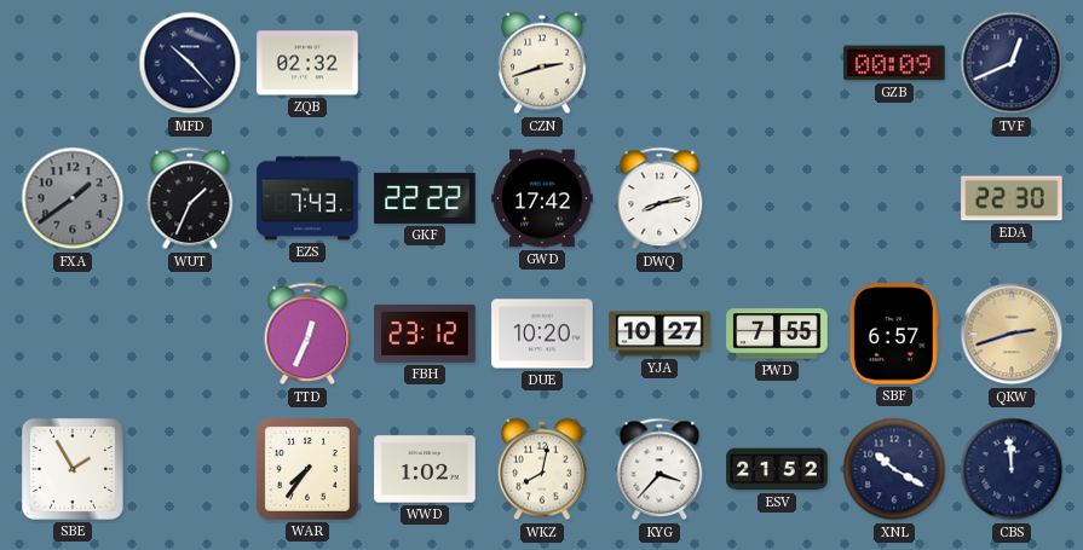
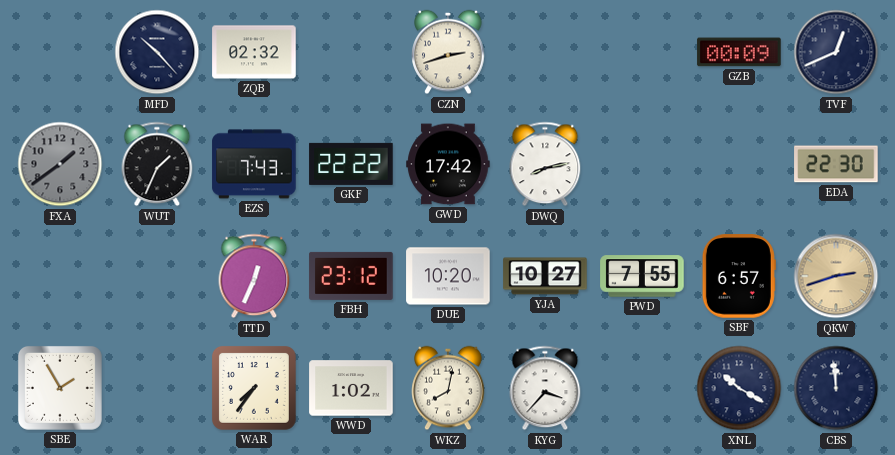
ESV: 21:52 -> none
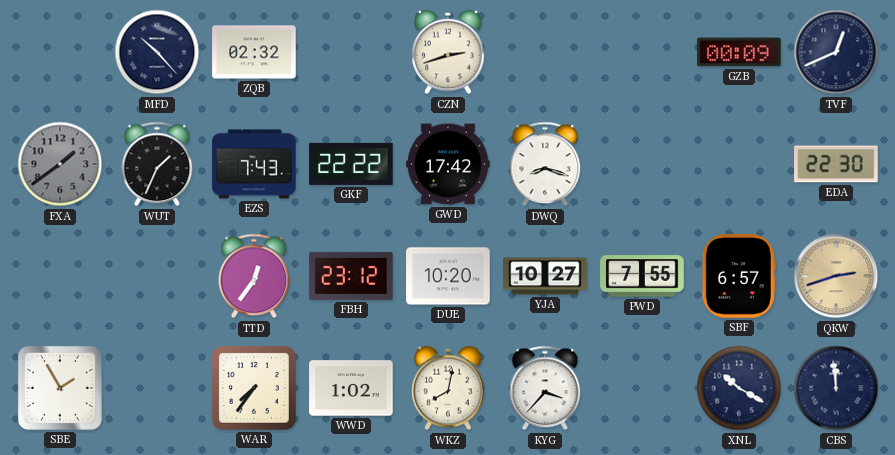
DWQ: 8:13 -> 8:18
TTD: 12:34 -> 12:36
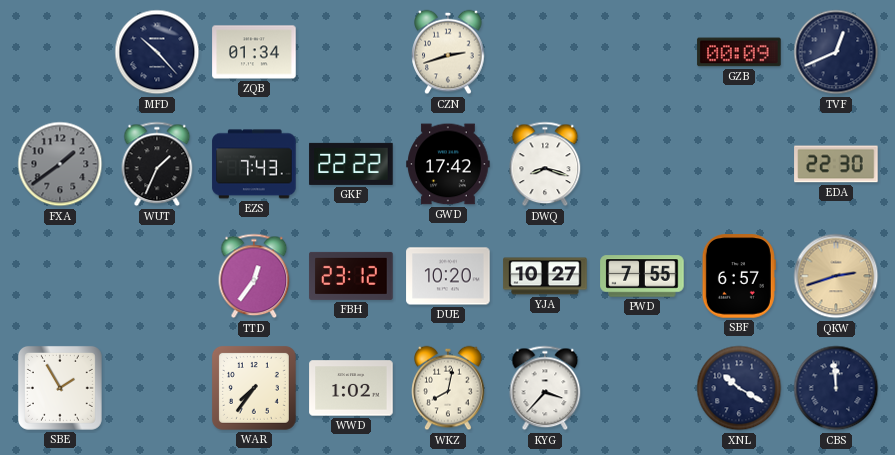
ZQB: 02:32 -> 01:34
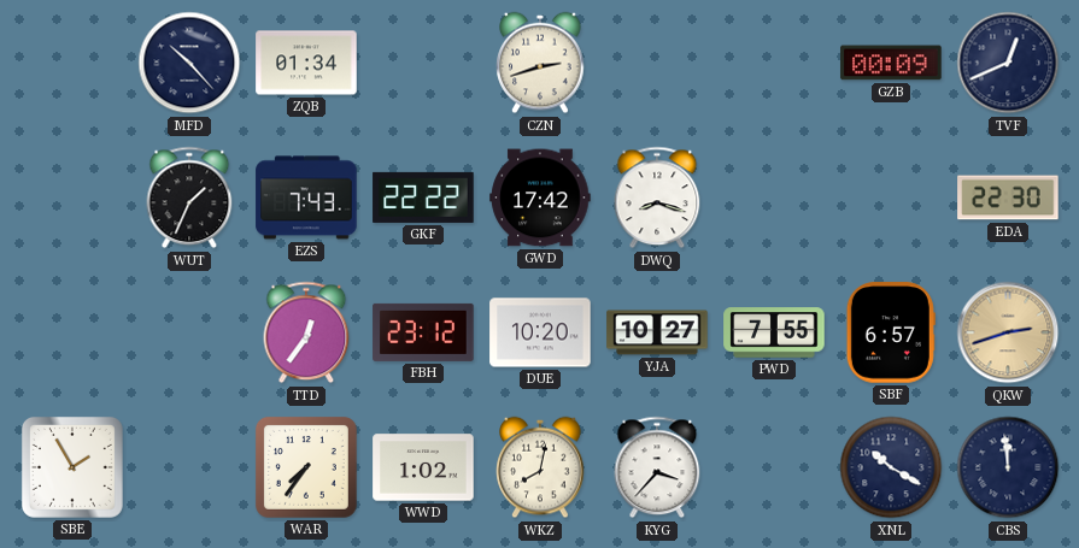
FXA: 1:39 -> none
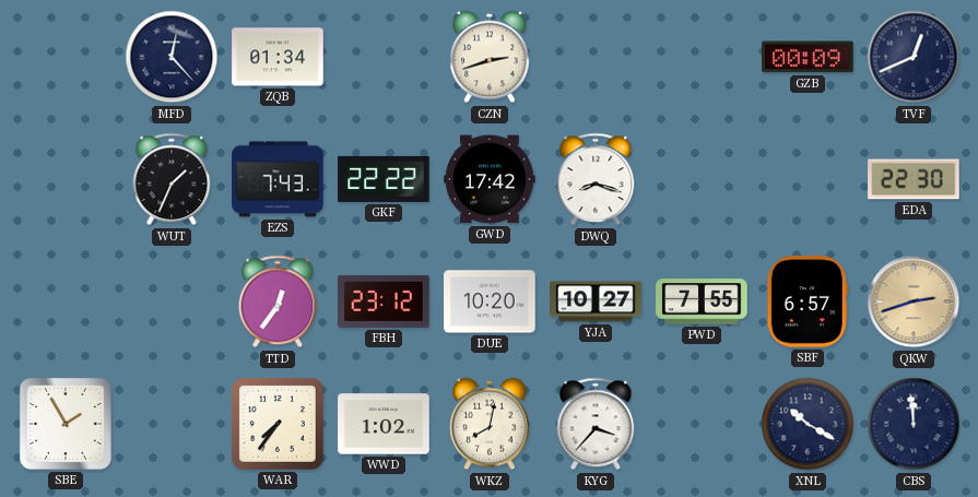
MFD: 10:23 -> 12:23
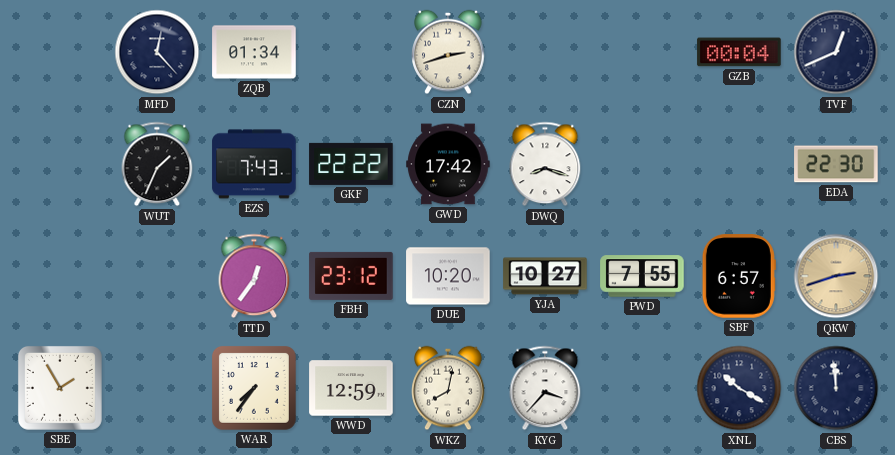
GZB: 00:09 -> 00:04
WWD: 1:02 -> 12:59
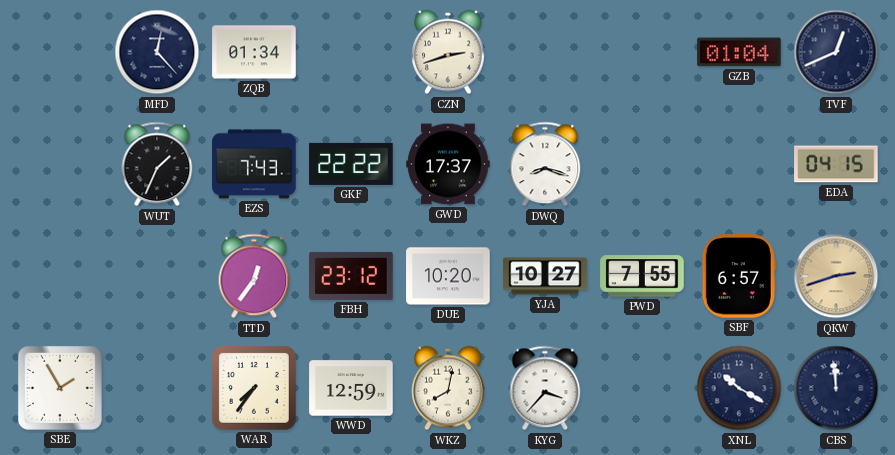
GZB: 00:04 -> 01:04
GWD: 17:42 -> 17:37
EDA: 22:30 -> 04:15
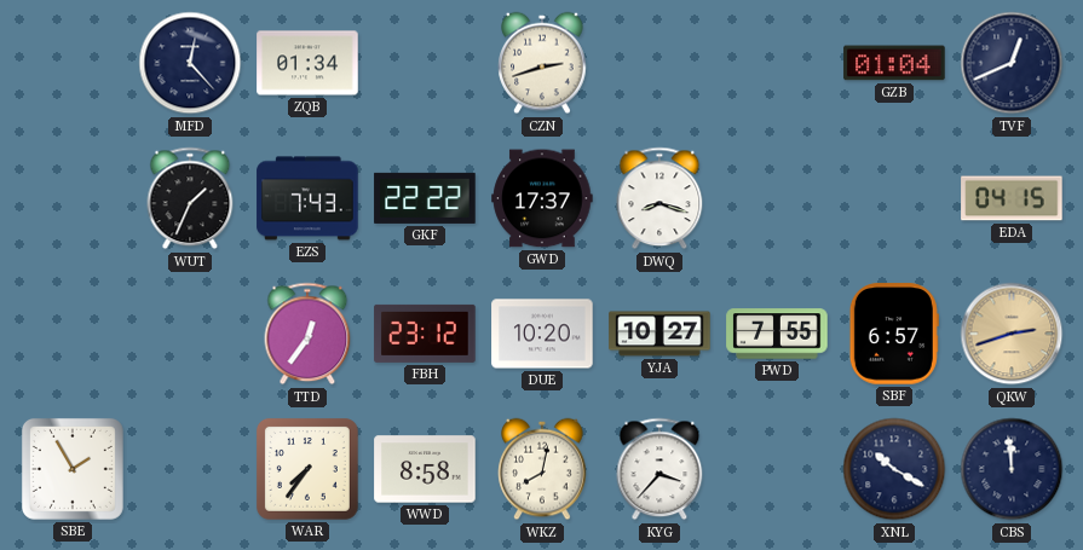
WWD: 12:59 -> 8:58
